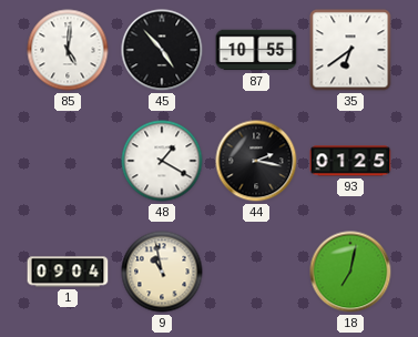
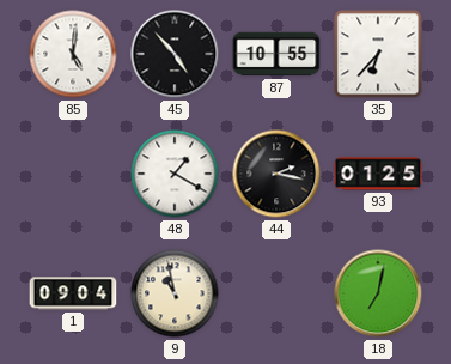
35: 6:39 -> 6:37
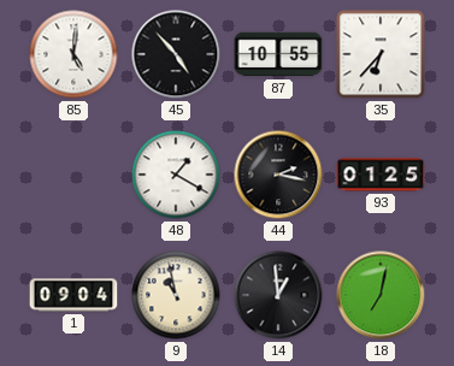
14: none -> 12:59
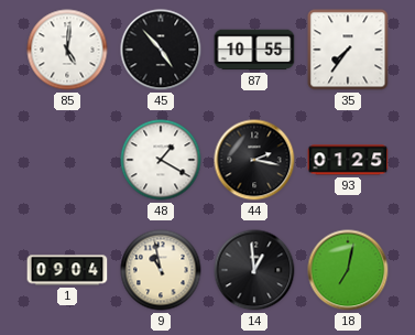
35: 6:37 -> 7:36
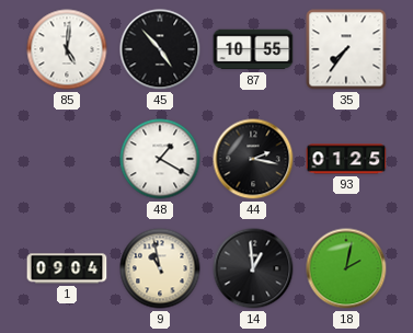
18: 7:02 -> 2:02
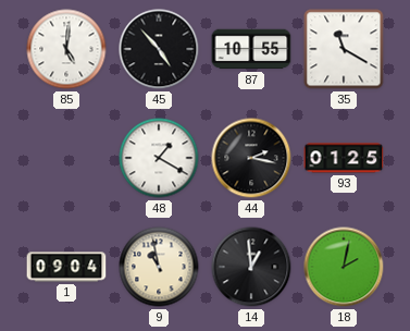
35: 7:36 -> 11:20
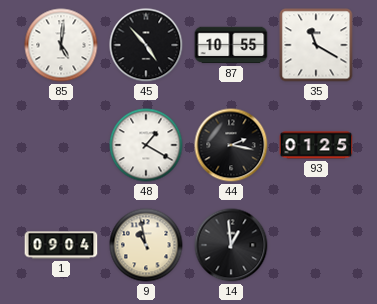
18: 2:02 -> none
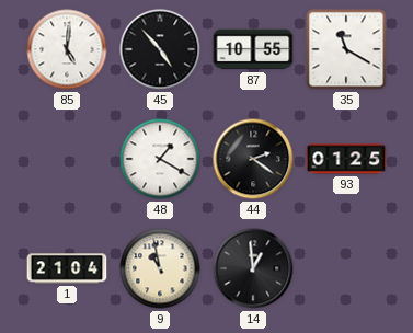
44: 2:17 -> 2:21
1: 09:04 -> 21:04
